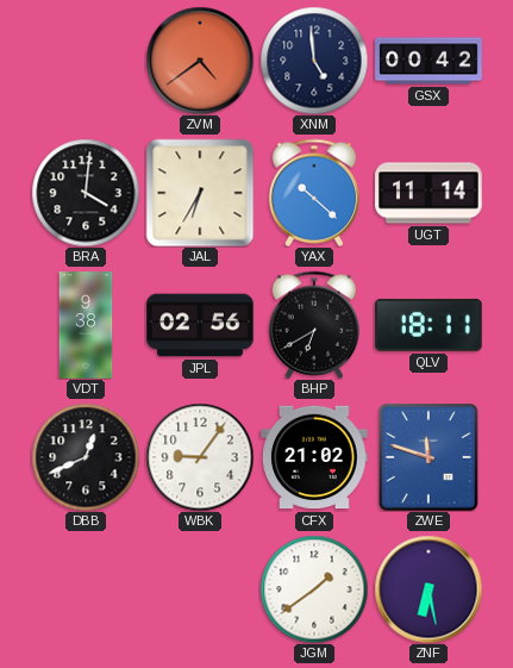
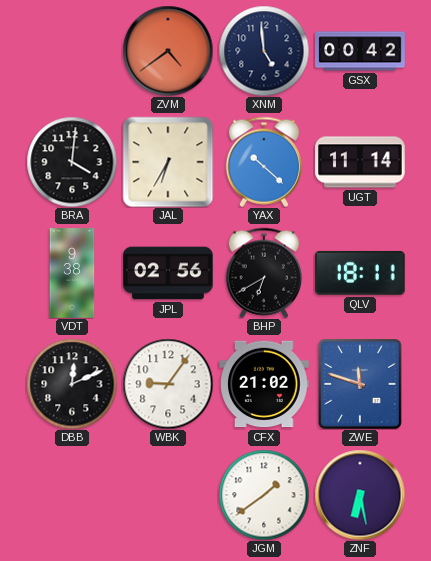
DBB: 12:41 -> 12:11
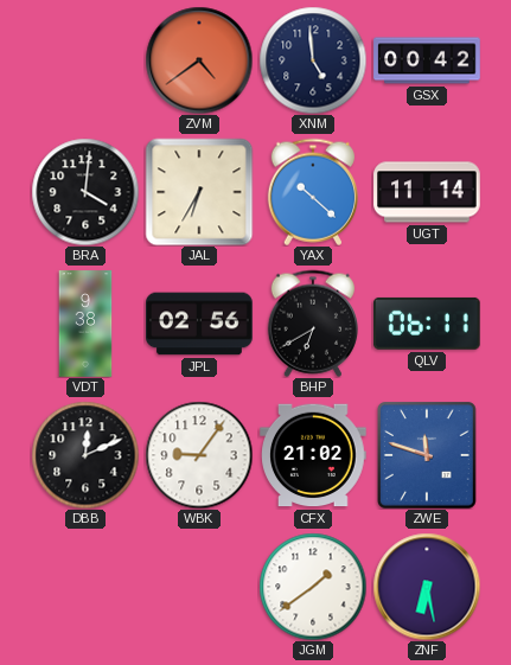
QLV: 18:11 -> 06:11
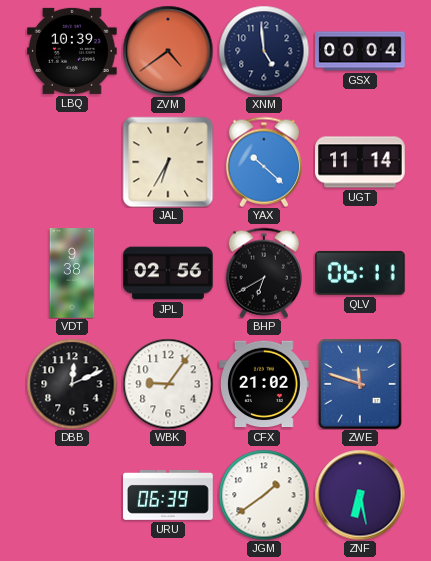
LBQ: none -> 10:39
GSX: 00:42 -> 00:04
BRA: 4:01 -> none
URU: none -> 06:39
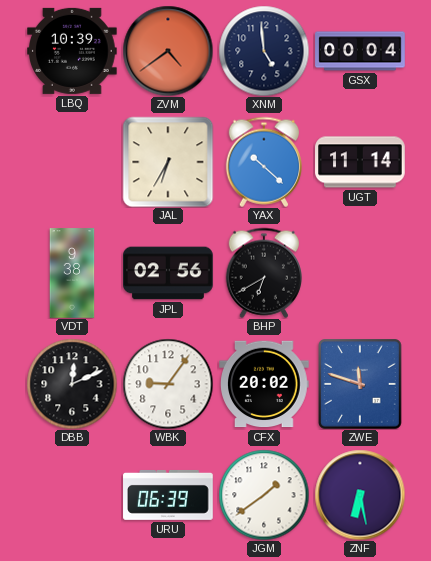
QLV: 06:11 -> none
CFX: 21:02 -> 20:02
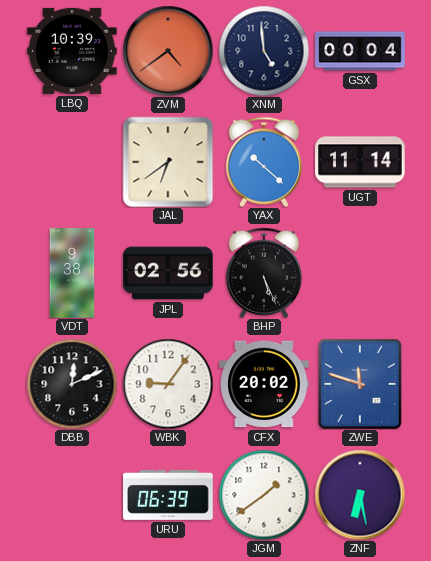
JAL: 6:35 -> 6:39
BHP: 6:40 -> 5:26
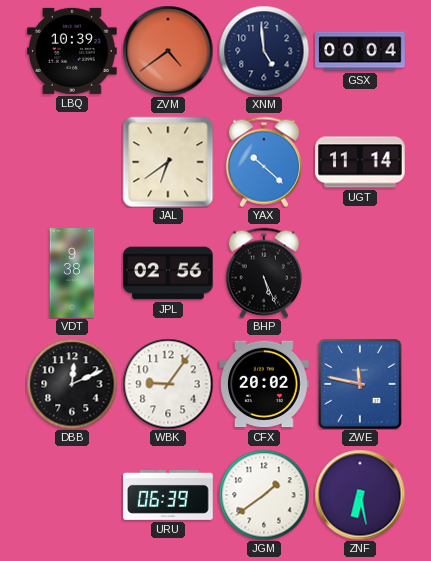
ZWE: 11:48 -> 11:47
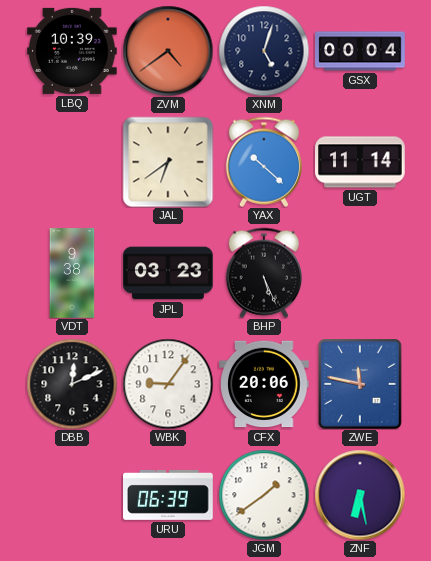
XNM: 4:59 -> 5:03
JPL: 02:56 -> 03:23
CFX: 20:02 -> 20:06
